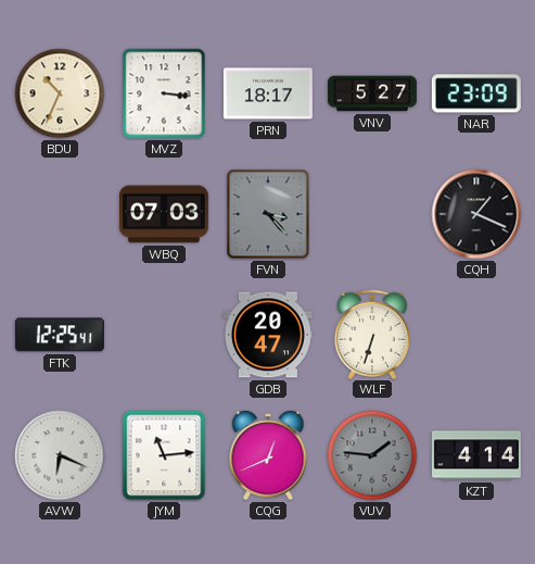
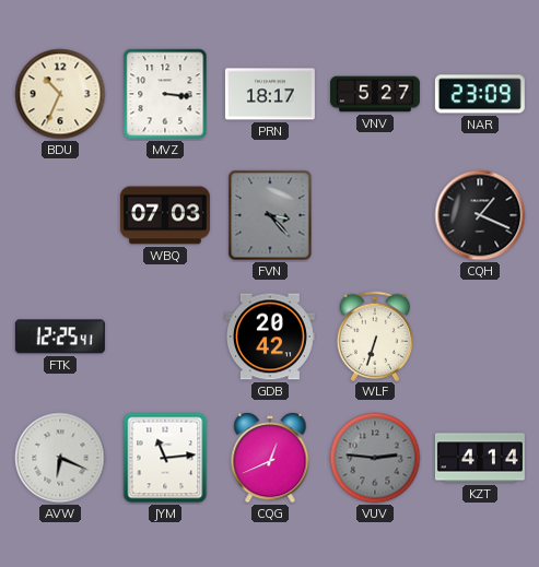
GDB: 20:47 -> 20:42
VUV: 1:46 -> 2:46
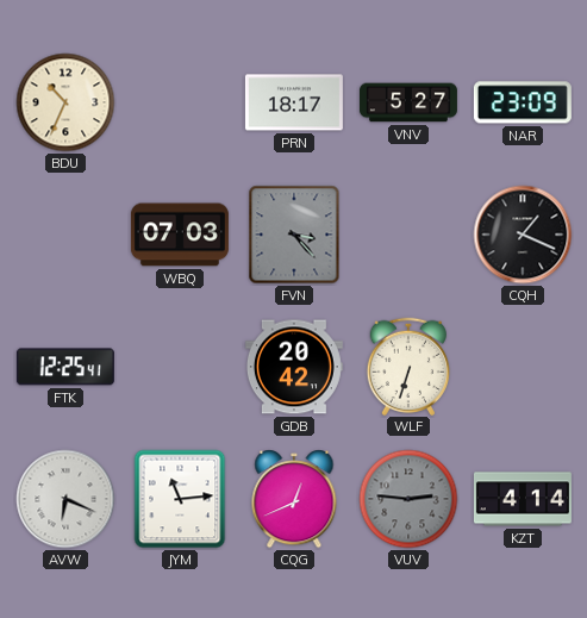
MVZ: 3:16 -> none
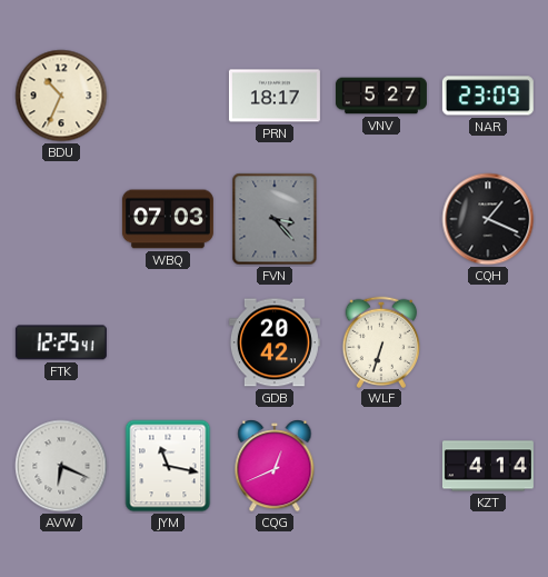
JYM: 11:14 -> 11:17
VUV: 2:46 -> none
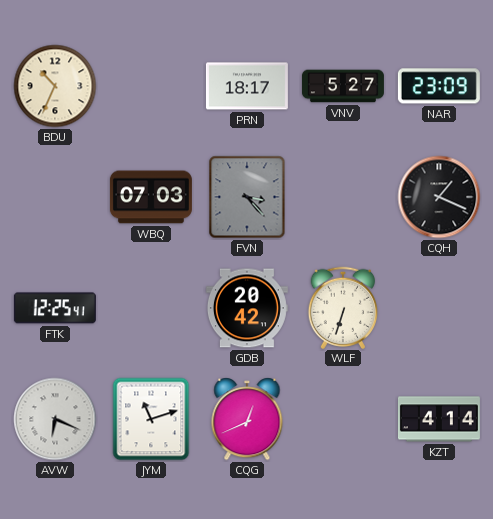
JYM: 11:17 -> 11:12
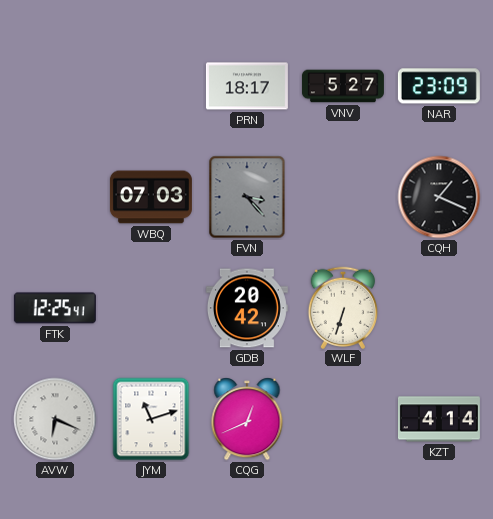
BDU: 10:34 -> none
